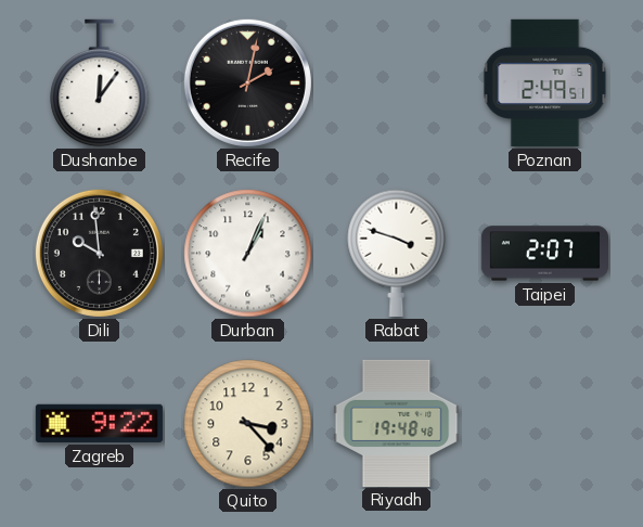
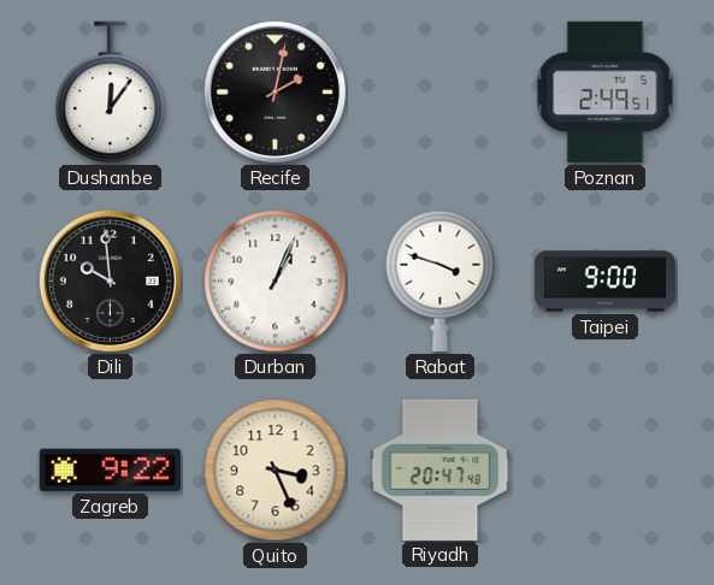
Taipei: 2:07 -> 9:00
Quito: 3:23 -> 3:26
Riyadh: 19:48 -> 20:47
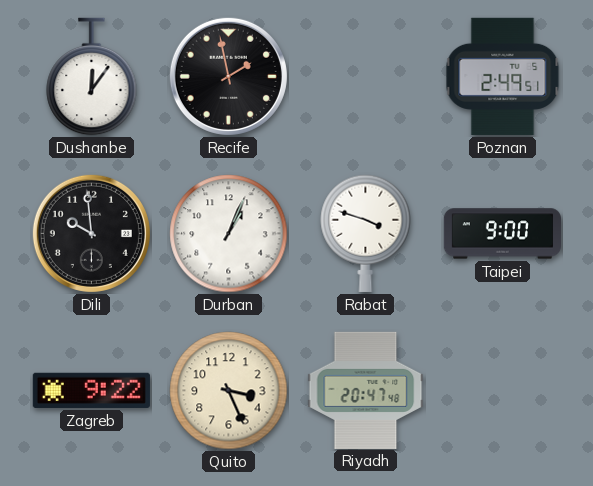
Recife: 2:02 -> 1:58
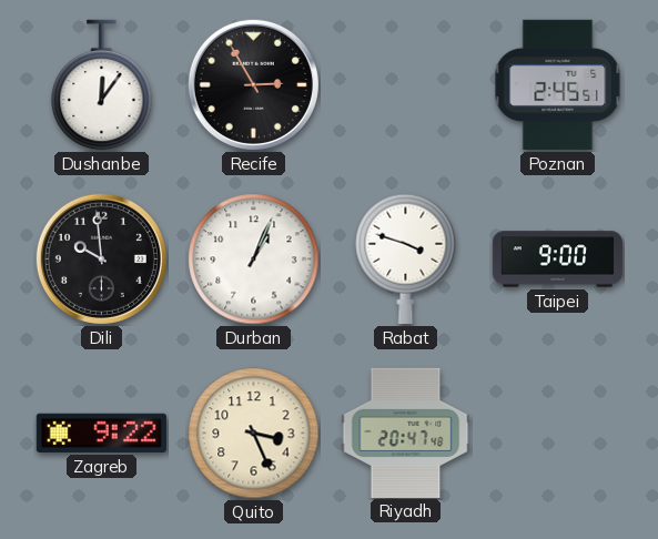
Recife: 1:58 -> 2:55
Poznan: 2:49 -> 2:45
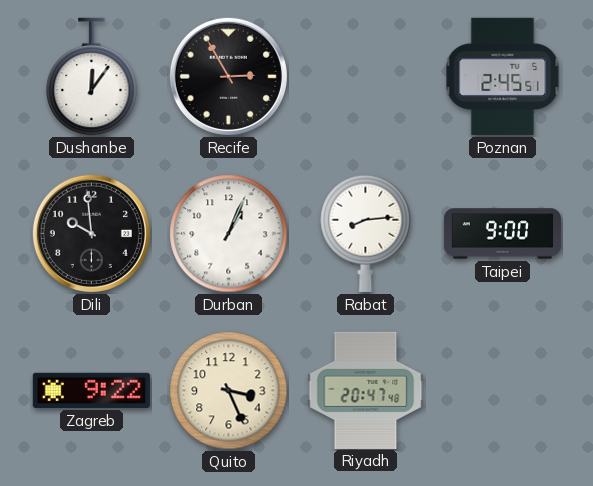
Rabat: 3:48 -> 8:14
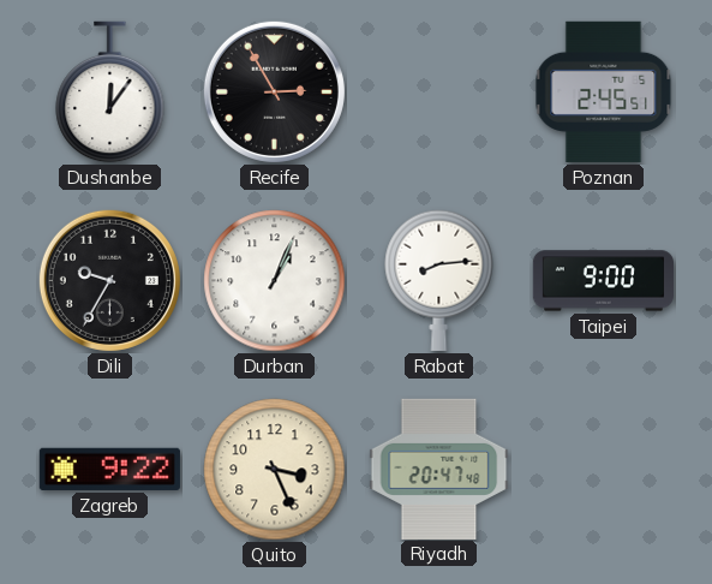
Dili: 9:59 -> 9:35
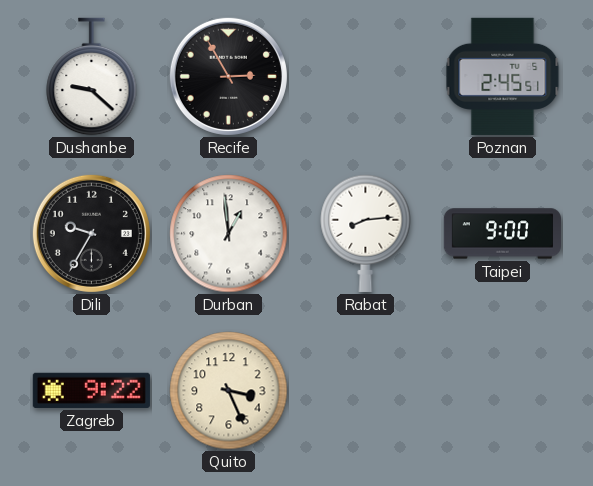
Dushanbe: 12:06 -> 9:22
Durban: 1:04 -> 12:59
Riyadh: 20:47 -> none
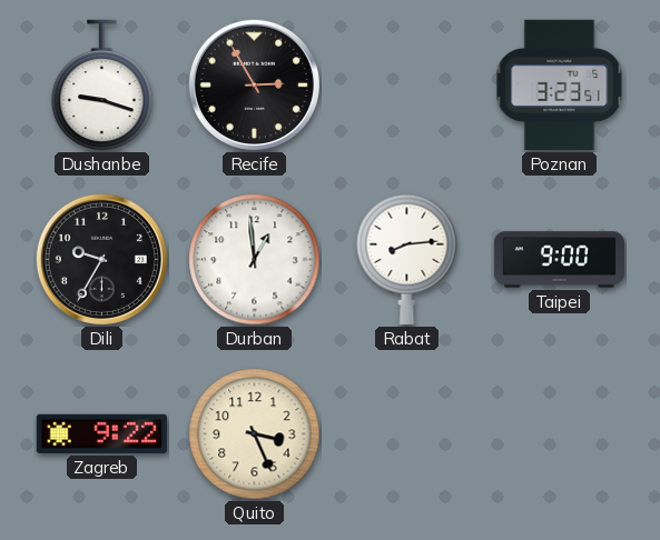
Dushanbe: 9:22 -> 9:18
Poznan: 2:45 -> 3:23
